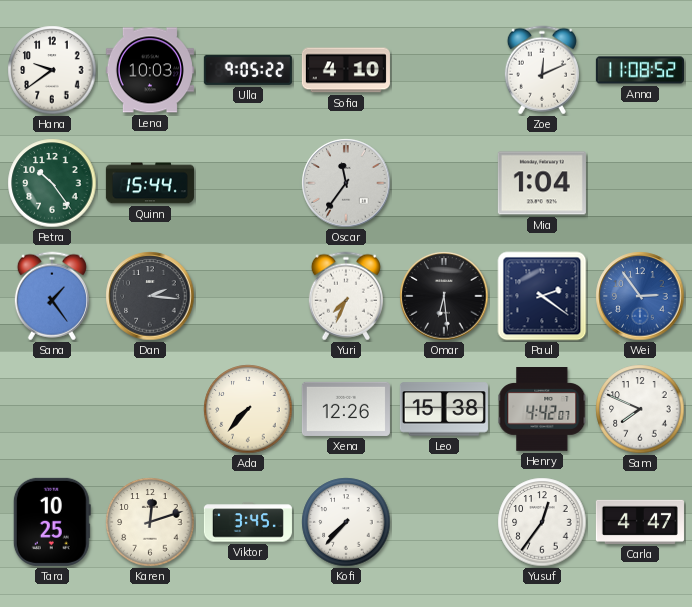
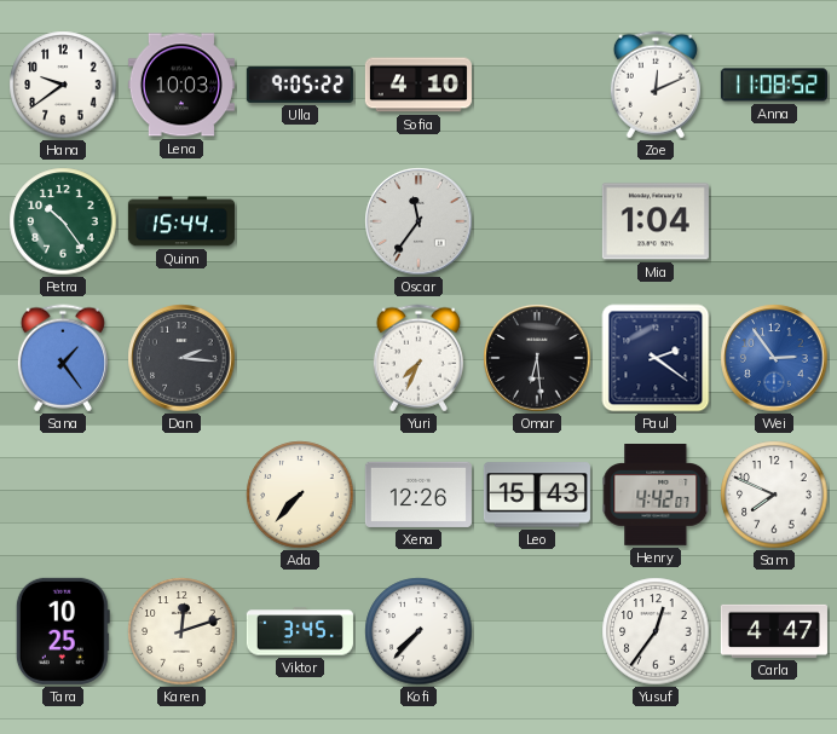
Leo: 15:38 -> 15:43
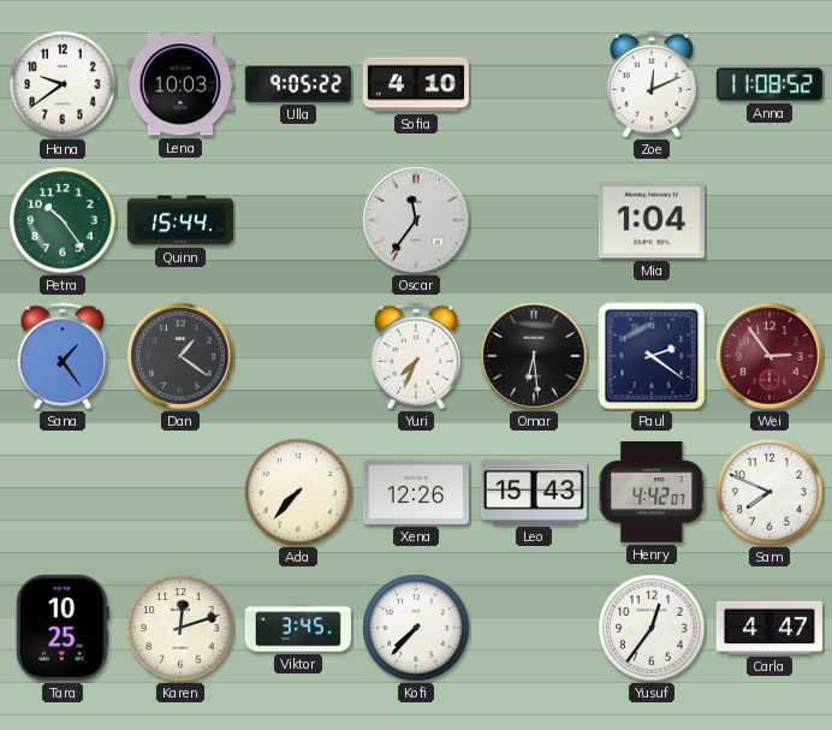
Dan: 2:16 -> 1:21
Wei dial: blue -> burgundy
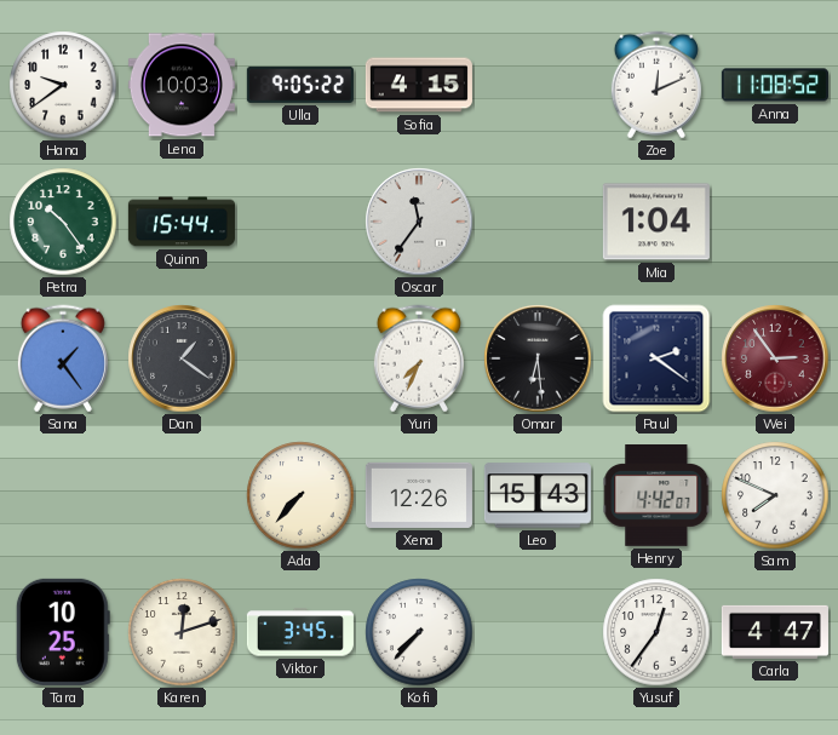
Sofia: 4:10 -> 4:15
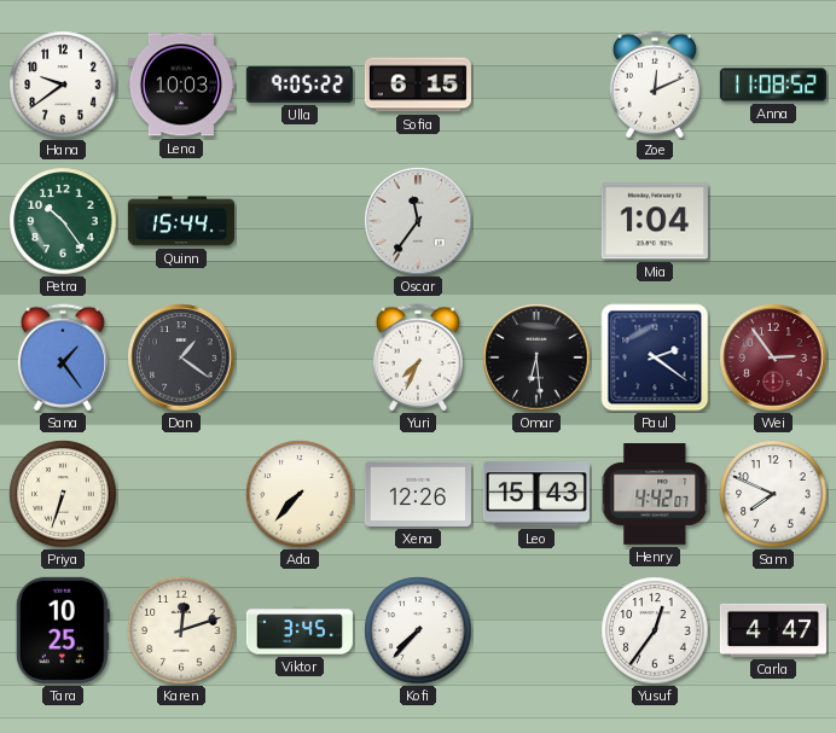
Sofia: 4:15 -> 6:15
Priya: none -> 6:33
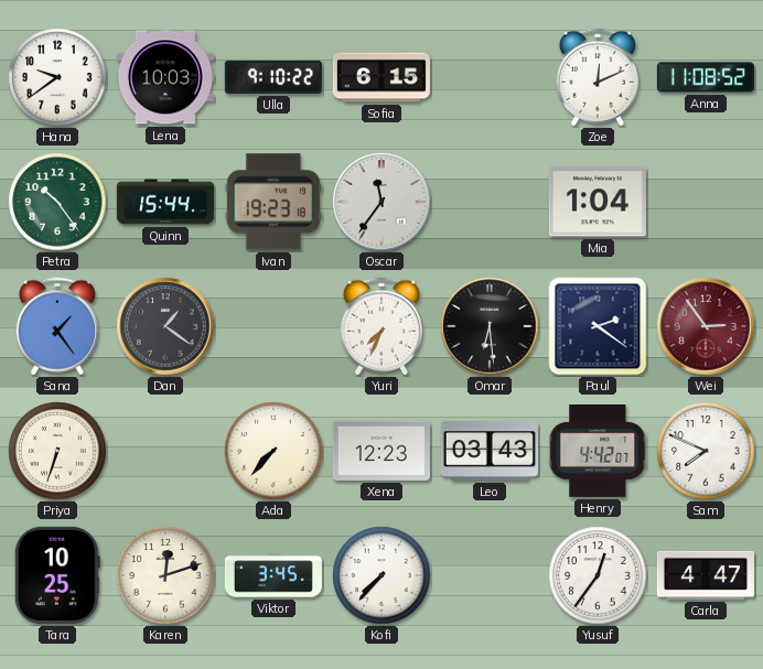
Ulla: 9:05 -> 9:10
Ivan: none -> 19:23
Xena: 12:26 -> 12:23
Leo: 15:43 -> 03:43
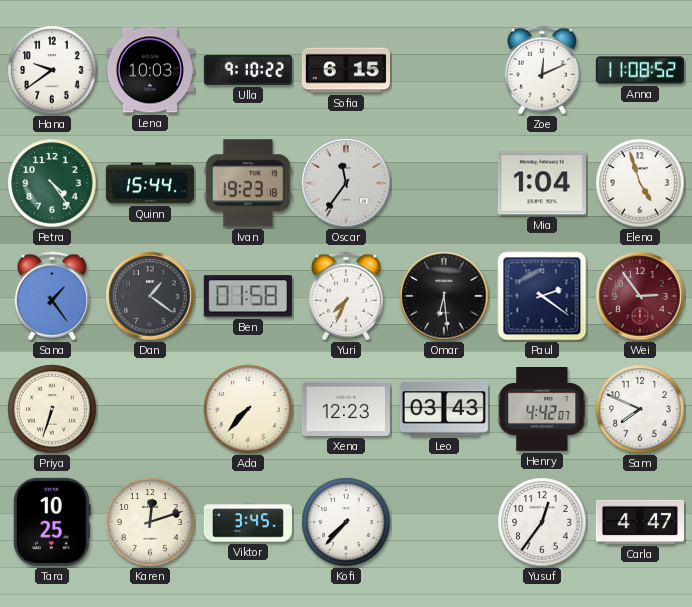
Petra: 10:24 -> 4:24
Elena: none -> 4:57
Ben: none -> 01:58
